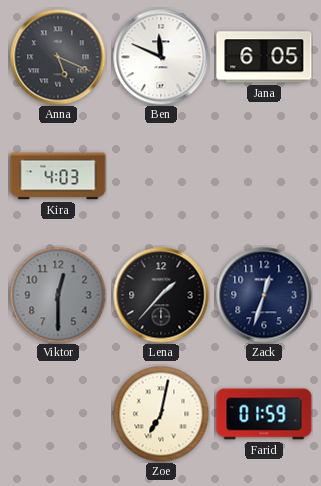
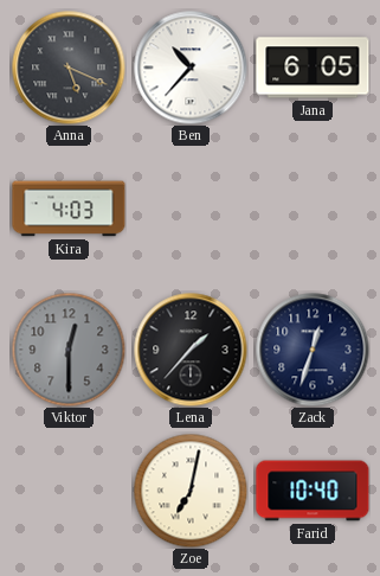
Ben: 11:49 -> 10:37
Farid: 01:59 -> 10:40
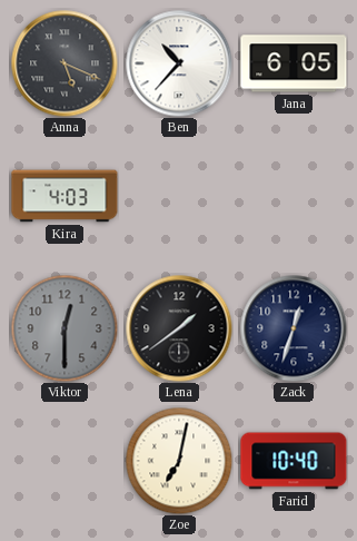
Lena: 1:37 -> 1:39
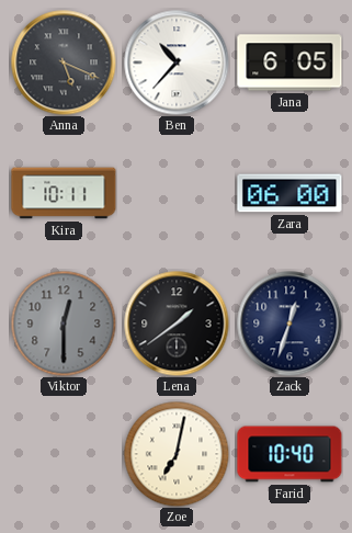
Kira: 4:03 -> 10:11
Zara: none -> 06:00
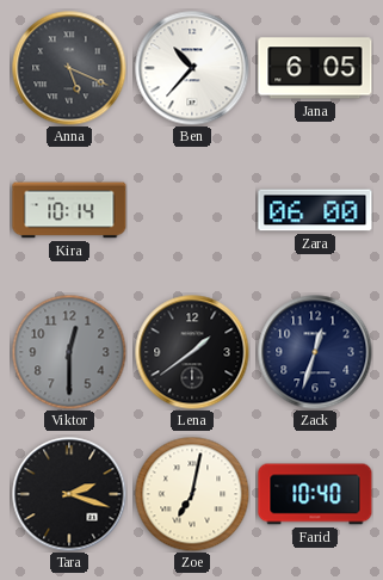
Kira: 10:11 -> 10:14
Tara: none -> 2:18
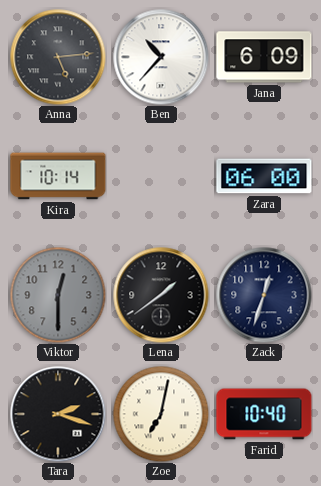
Anna: 5:19 -> 5:14
Jana: 6:05 -> 6:09
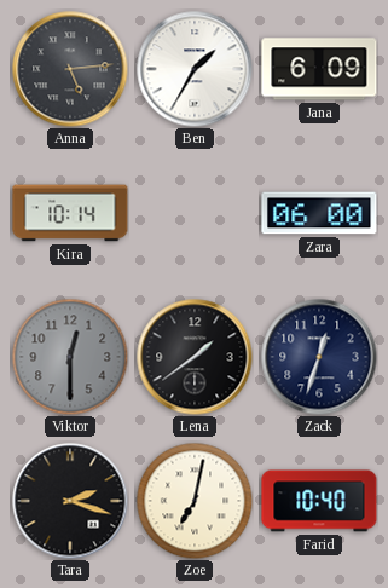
Ben: 10:37 -> 1:35
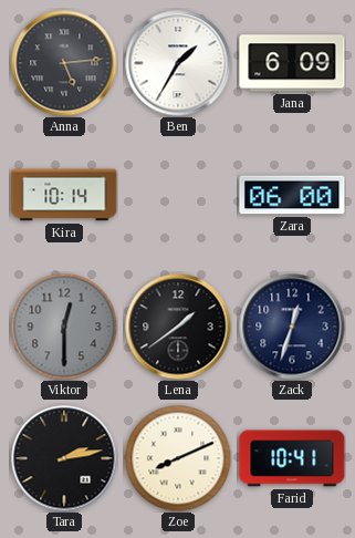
Tara: 2:18 -> 2:13
Zoe: 7:02 -> 8:11
Farid: 10:40 -> 10:41
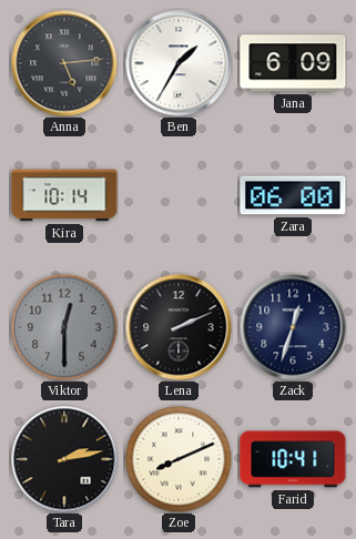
Lena: 1:39 -> 2:11
